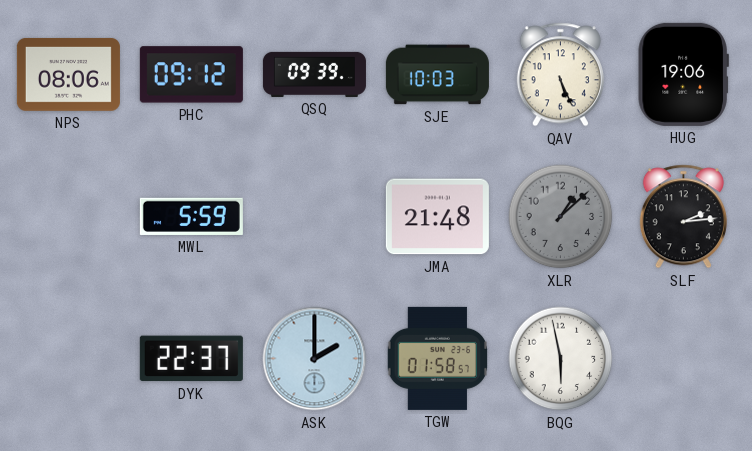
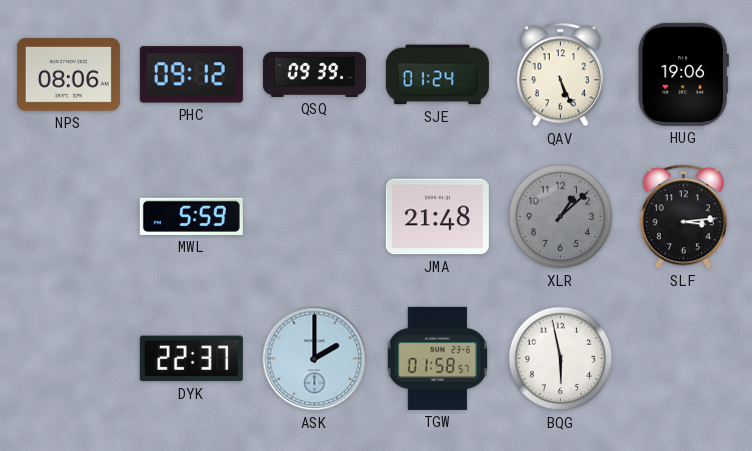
SJE: 10:03 -> 01:24
SLF: 2:14 -> 3:14
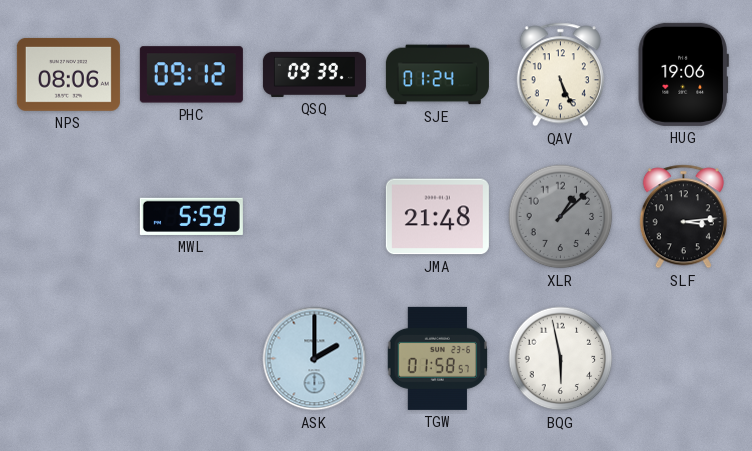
DYK: 22:37 -> none
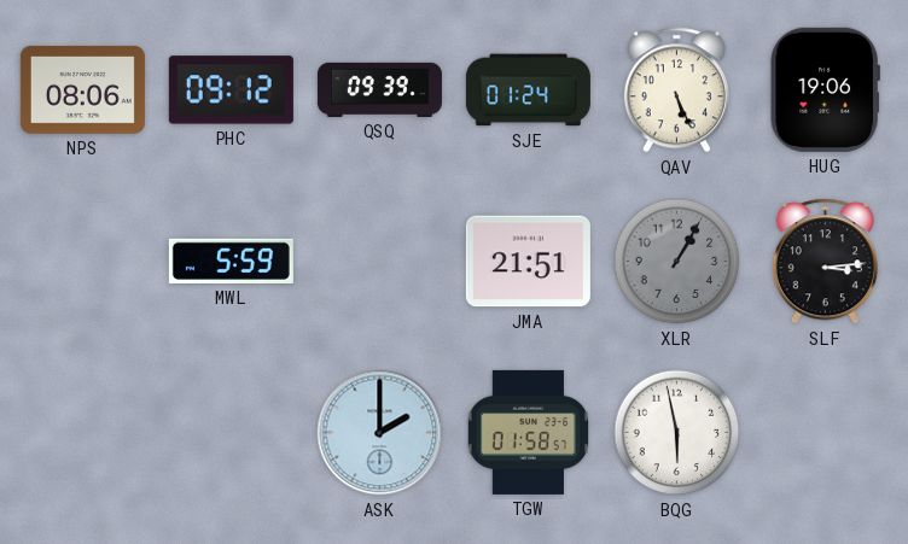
JMA: 21:48 -> 21:51
XLR: 1:08 -> 1:05
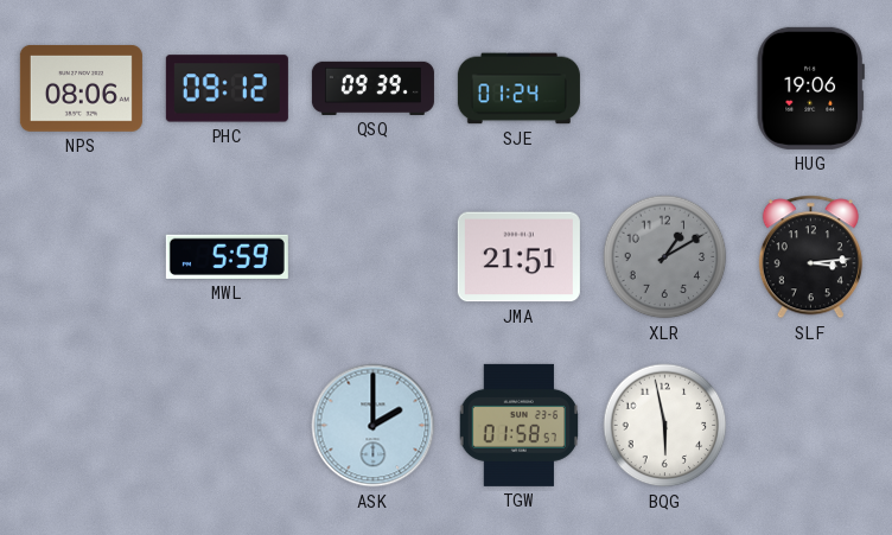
QAV: 5:26 -> none
XLR: 1:05 -> 1:10
